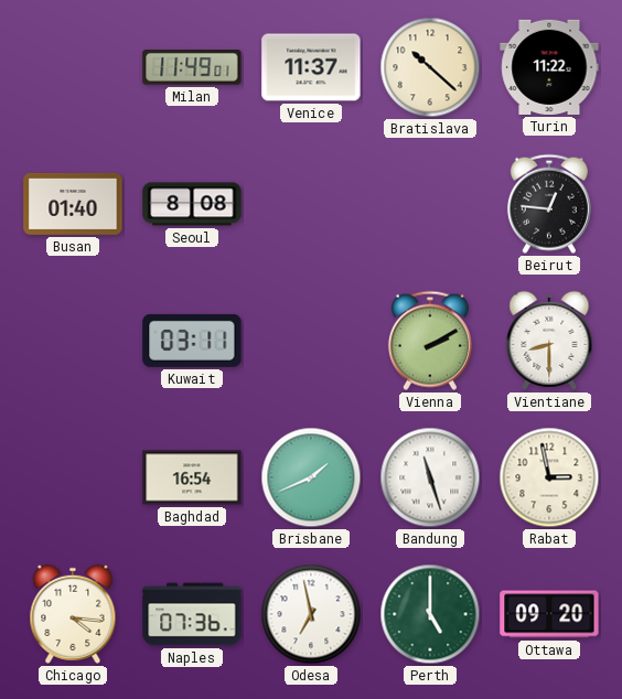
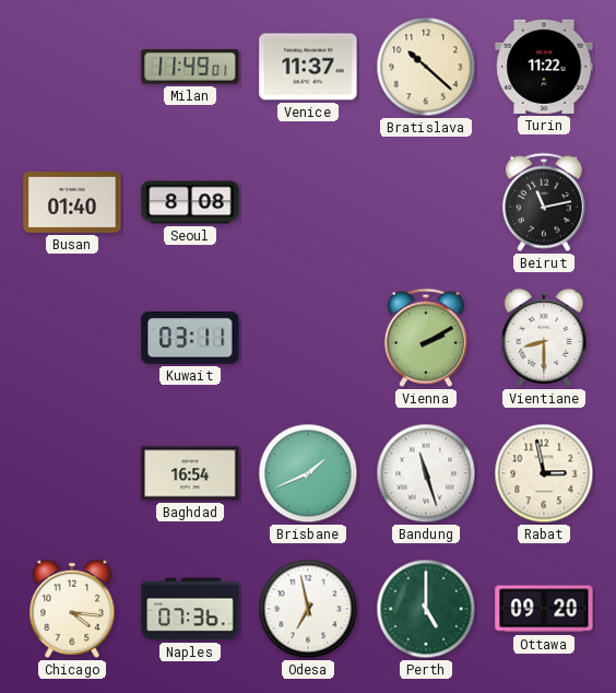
Beirut: 12:46 -> 11:13
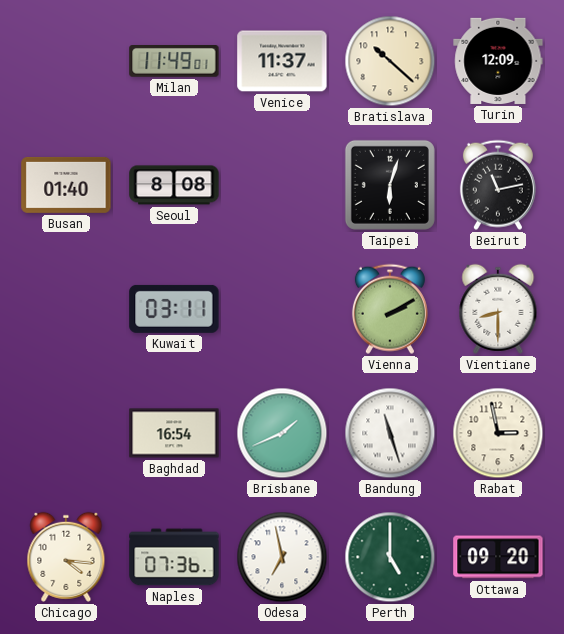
Turin: 11:22 -> 12:09
Taipei: none -> 6:03
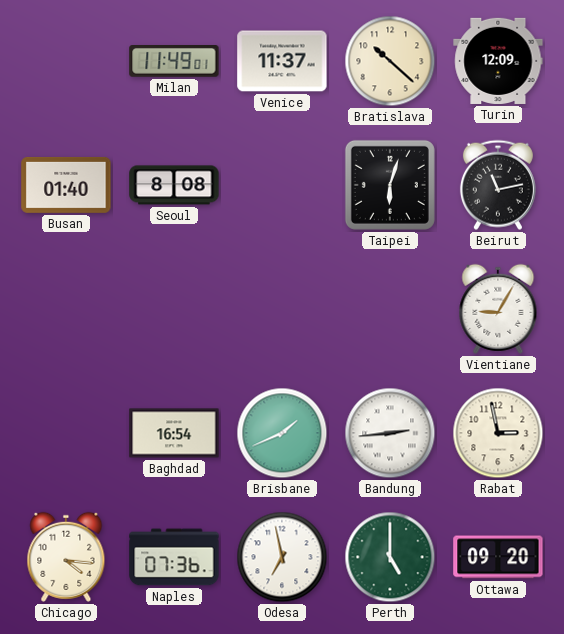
Kuwait: 03:11 -> none
Vienna: 2:10 -> none
Vientiane: 8:30 -> 9:05
Bandung: 11:27 -> 2:44
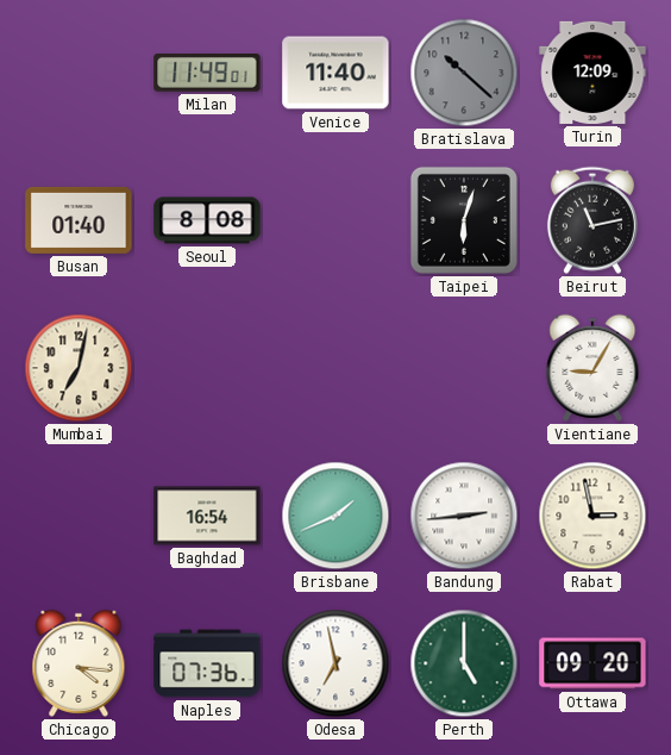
Venice: 11:37 -> 11:40
Bratislava dial: cream -> grey
Mumbai: none -> 7:02
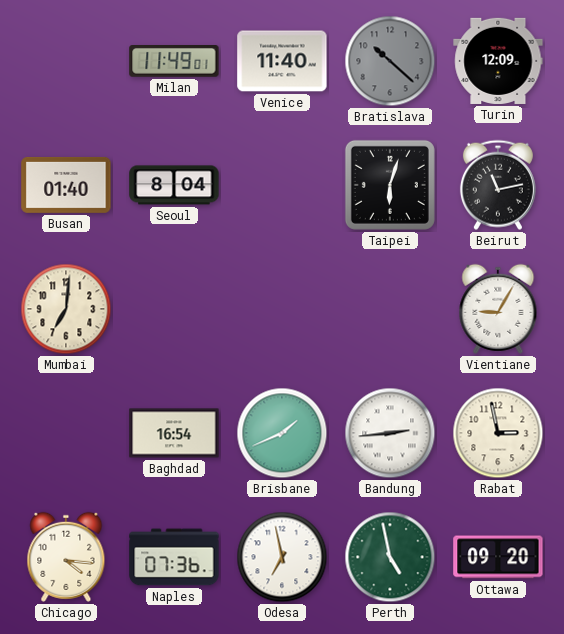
Seoul: 8:08 -> 8:04
Mumbai: 7:02 -> 7:01
Perth: 5:00 -> 4:58
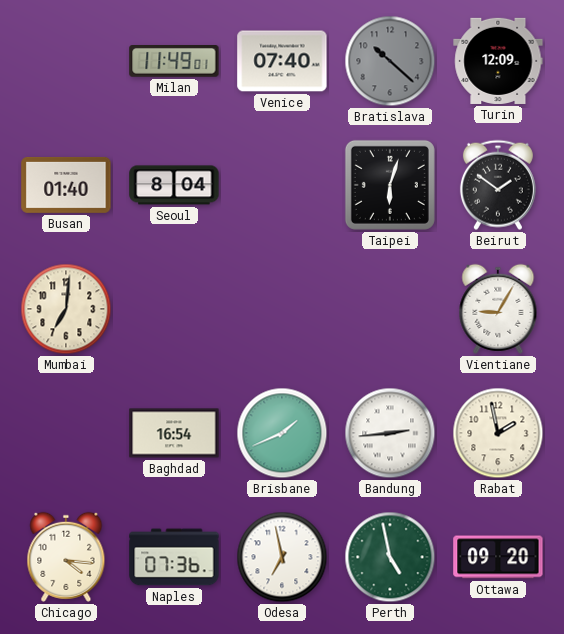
Venice: 11:40 -> 07:40
Beirut: 11:13 -> 1:51
Rabat: 2:58 -> 1:58
